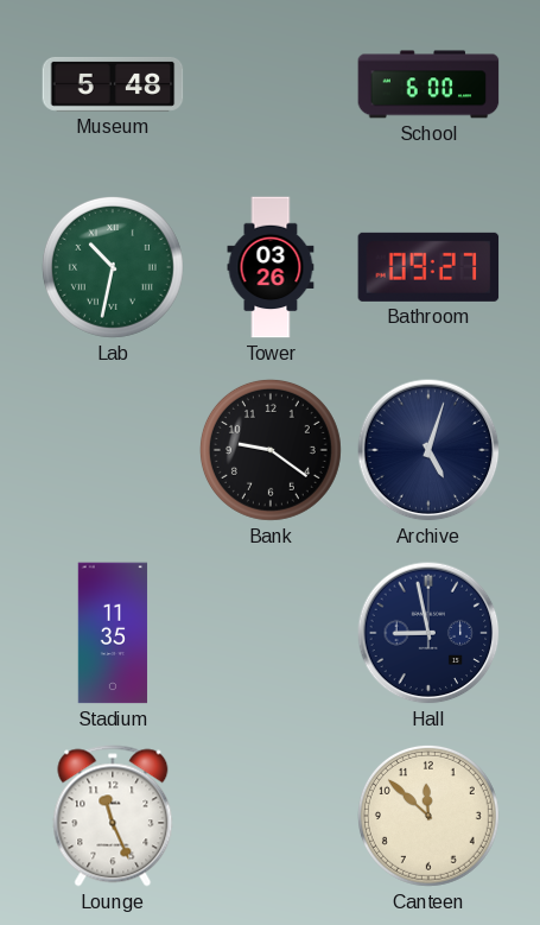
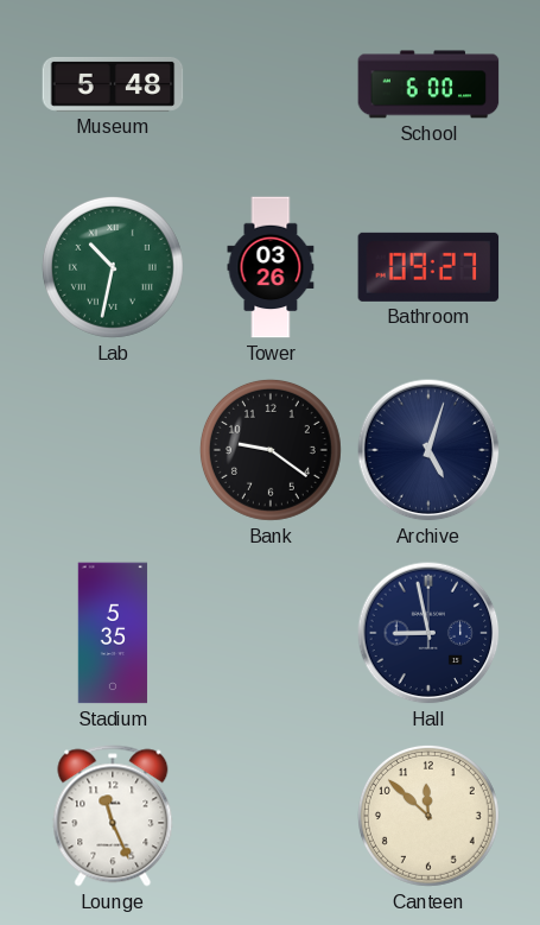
Stadium: 11:35 -> 5:35
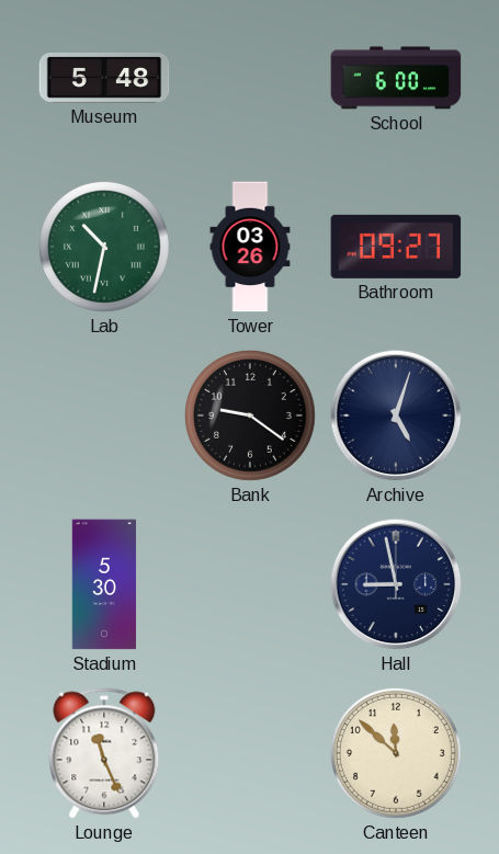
Stadium: 5:35 -> 5:30
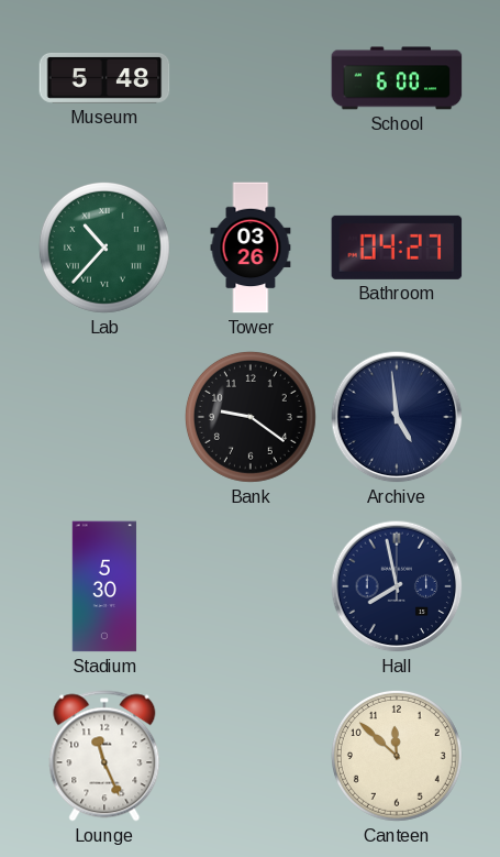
Lab: 10:32 -> 10:37
Bathroom: 09:27 -> 04:27
Archive: 5:03 -> 4:59
Hall: 8:58 -> 7:58
